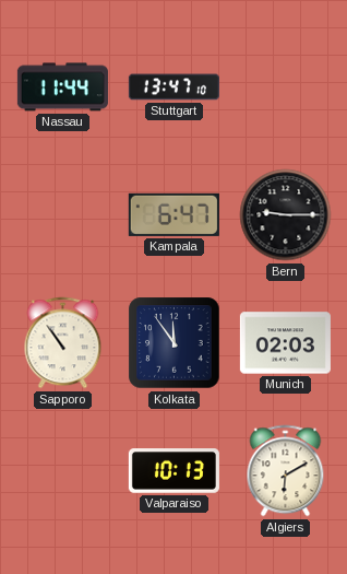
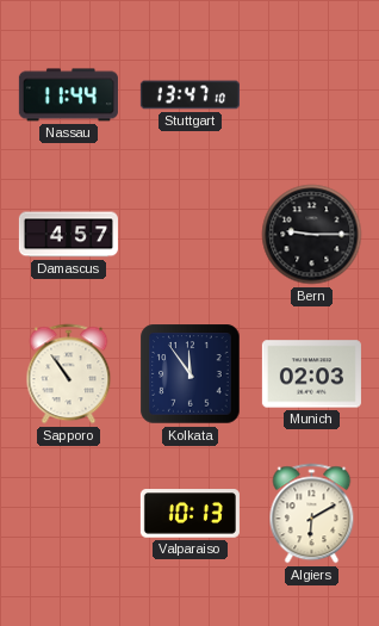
Damascus: none -> 4:57
Kampala: 6:47 -> none
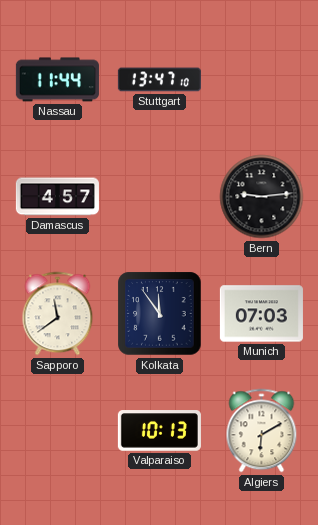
Bern: 9:15 -> 9:14
Sapporo: 10:54 -> 11:39
Munich: 02:03 -> 07:03
